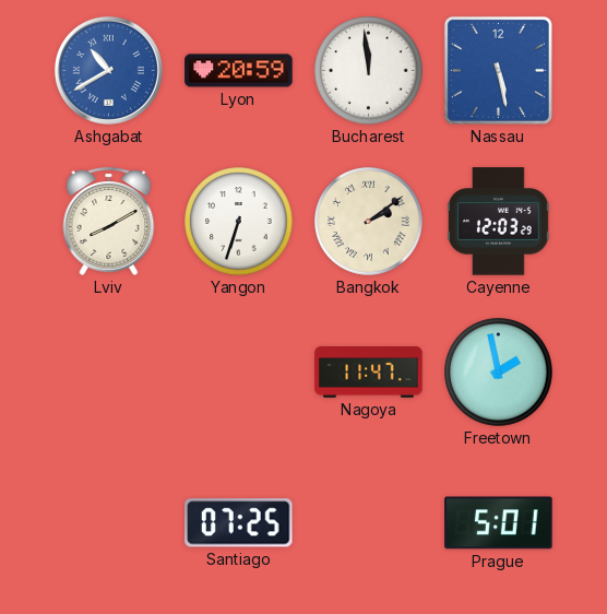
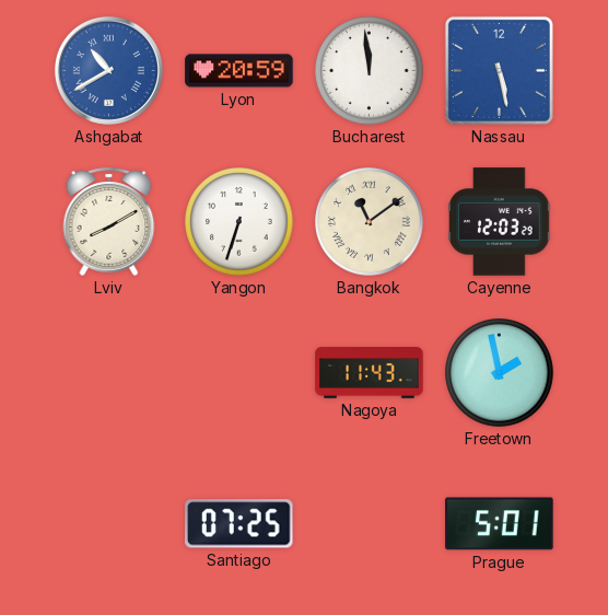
Bangkok: 2:09 -> 11:09
Nagoya: 11:47 -> 11:43
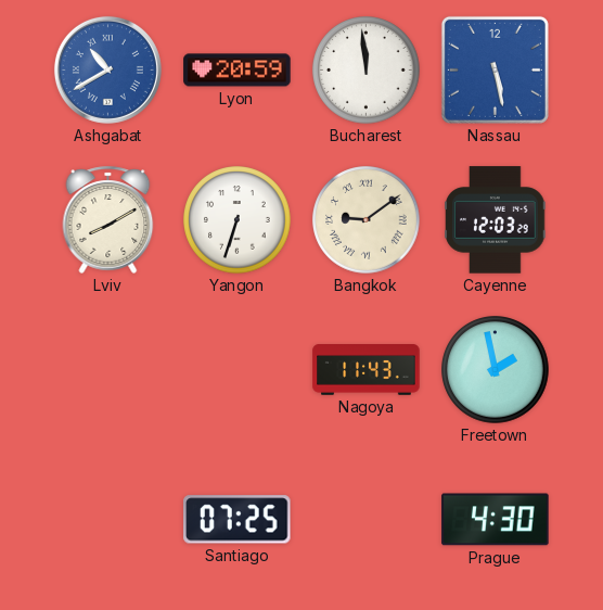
Bangkok: 11:09 -> 9:09
Prague: 5:01 -> 4:30
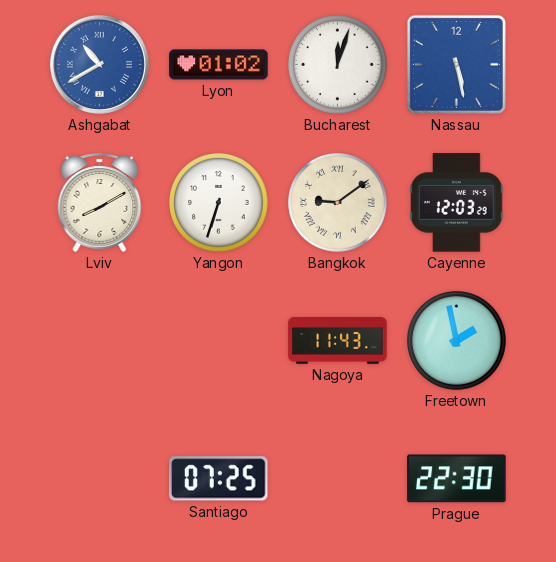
Lyon: 20:59 -> 01:02
Bucharest: 11:59 -> 12:03
Prague: 4:30 -> 22:30
